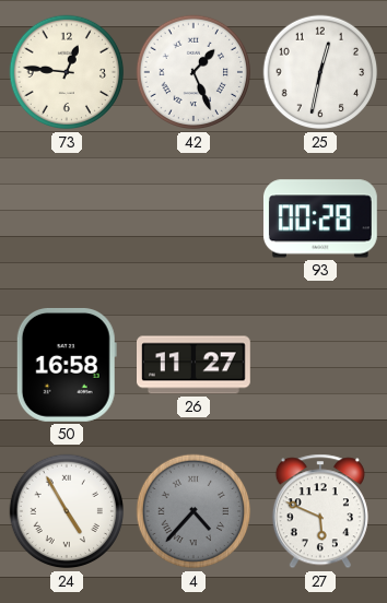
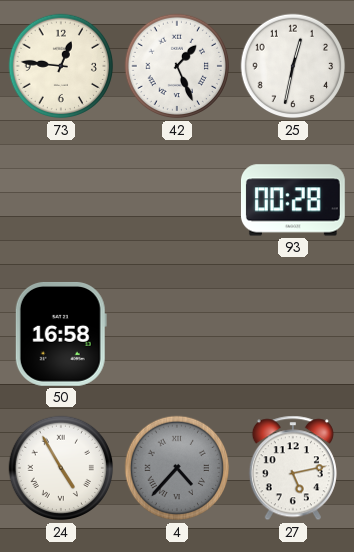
26: 11:27 -> none
27: 5:49 -> 5:13
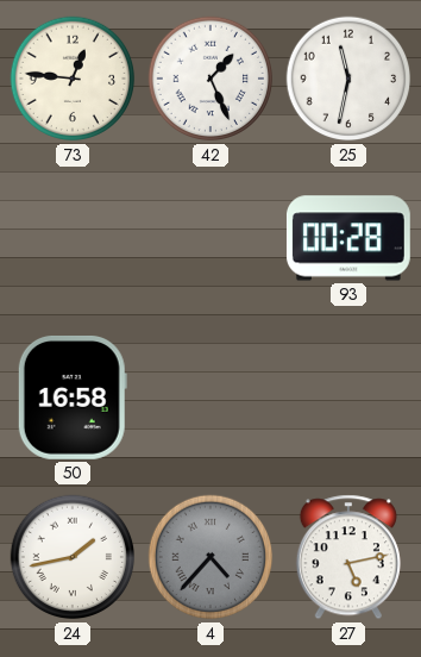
25: 12:32 -> 11:32
24: 4:55 -> 1:43
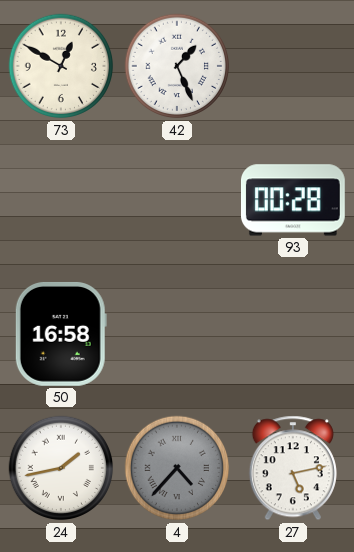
73: 12:46 -> 12:50
25: 11:32 -> none
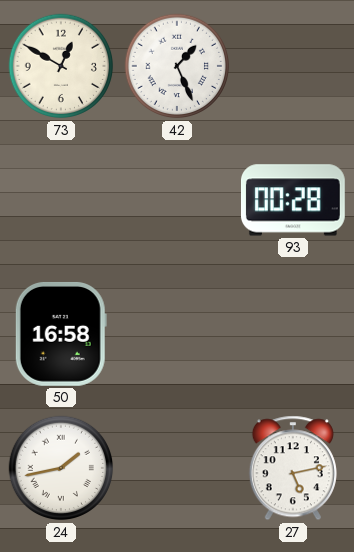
4: 4:37 -> none
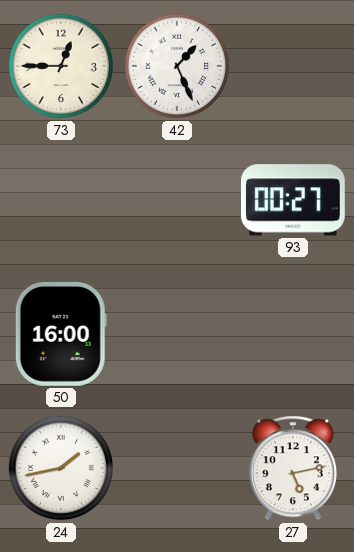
73: 12:50 -> 12:45
93: 00:28 -> 00:27
50: 16:58 -> 16:00
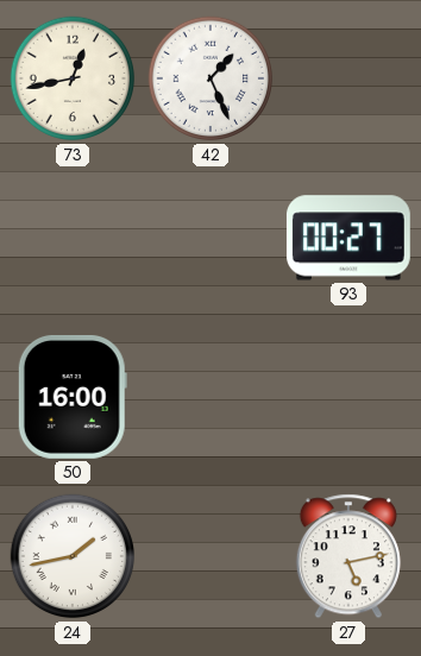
73: 12:45 -> 12:43
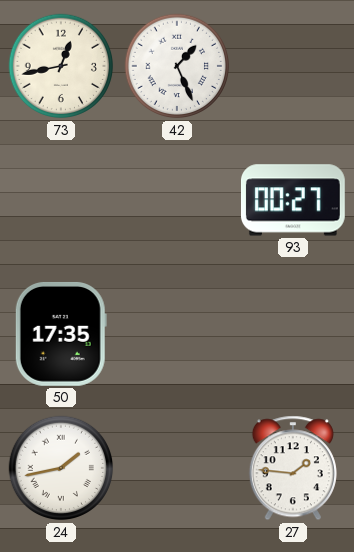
50: 16:00 -> 17:35
27: 5:13 -> 1:46
